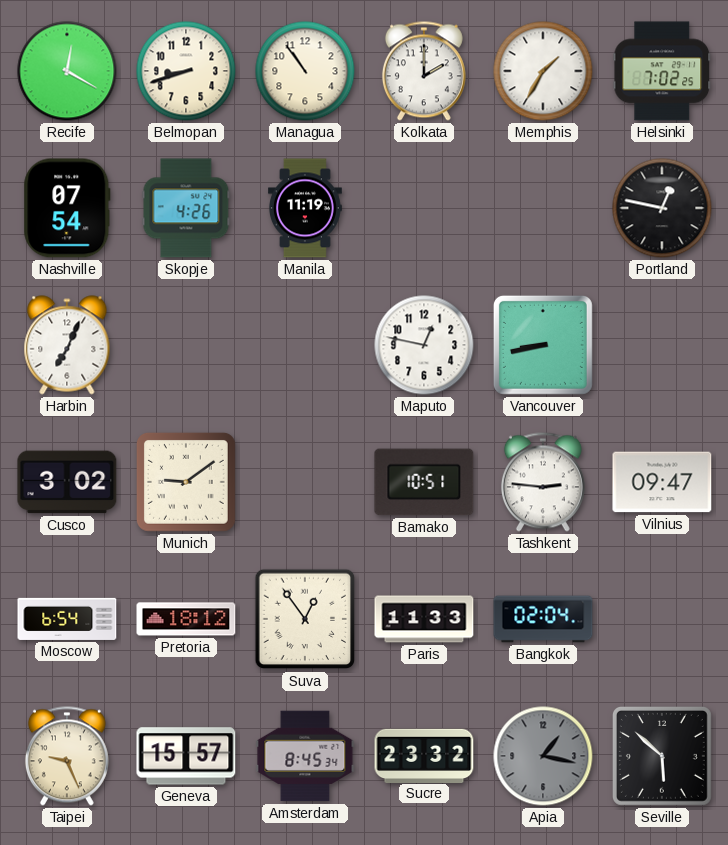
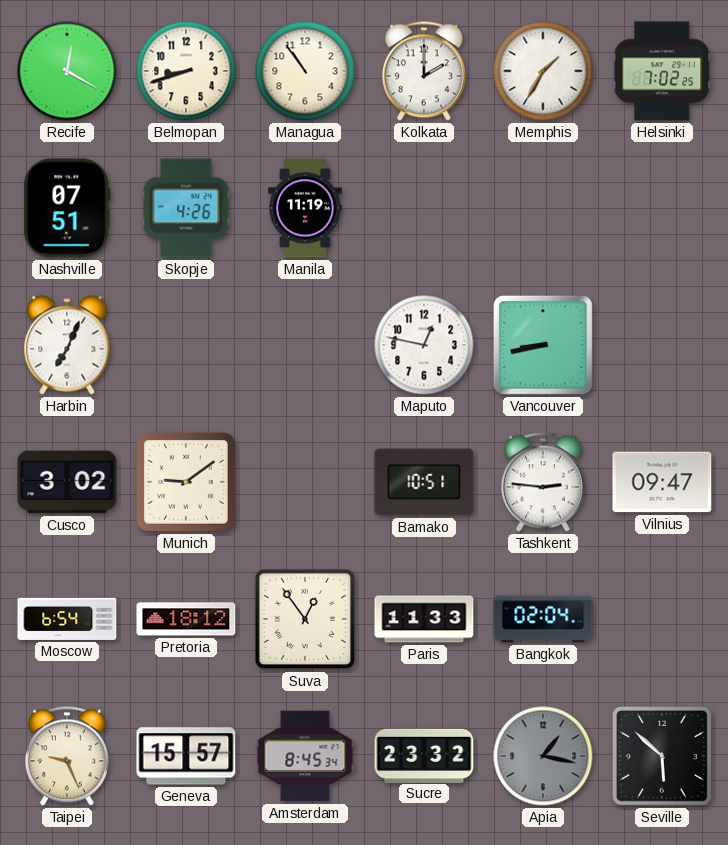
Nashville: 07:54 -> 07:51
Portland: 12:47 -> none
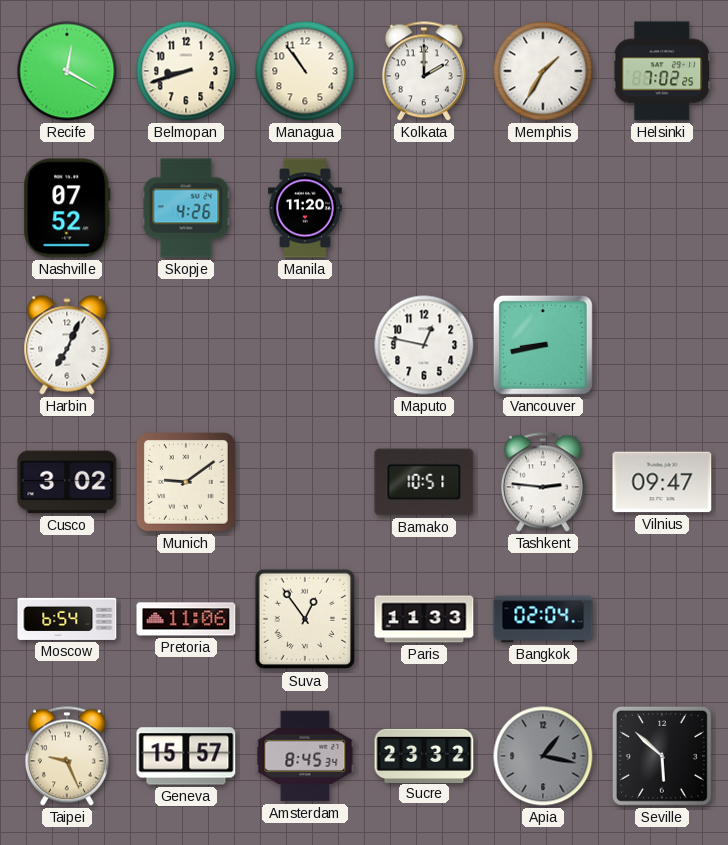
Nashville: 07:51 -> 07:52
Manila: 11:19 -> 11:20
Pretoria: 18:12 -> 11:06
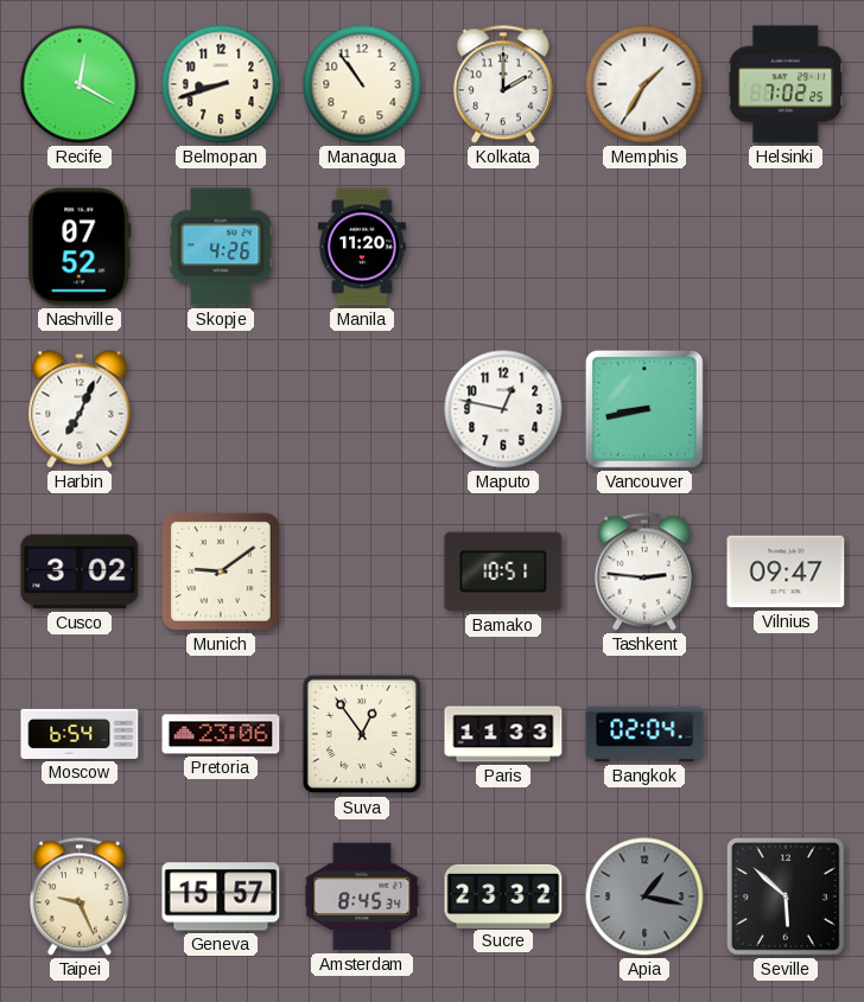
Pretoria: 11:06 -> 23:06
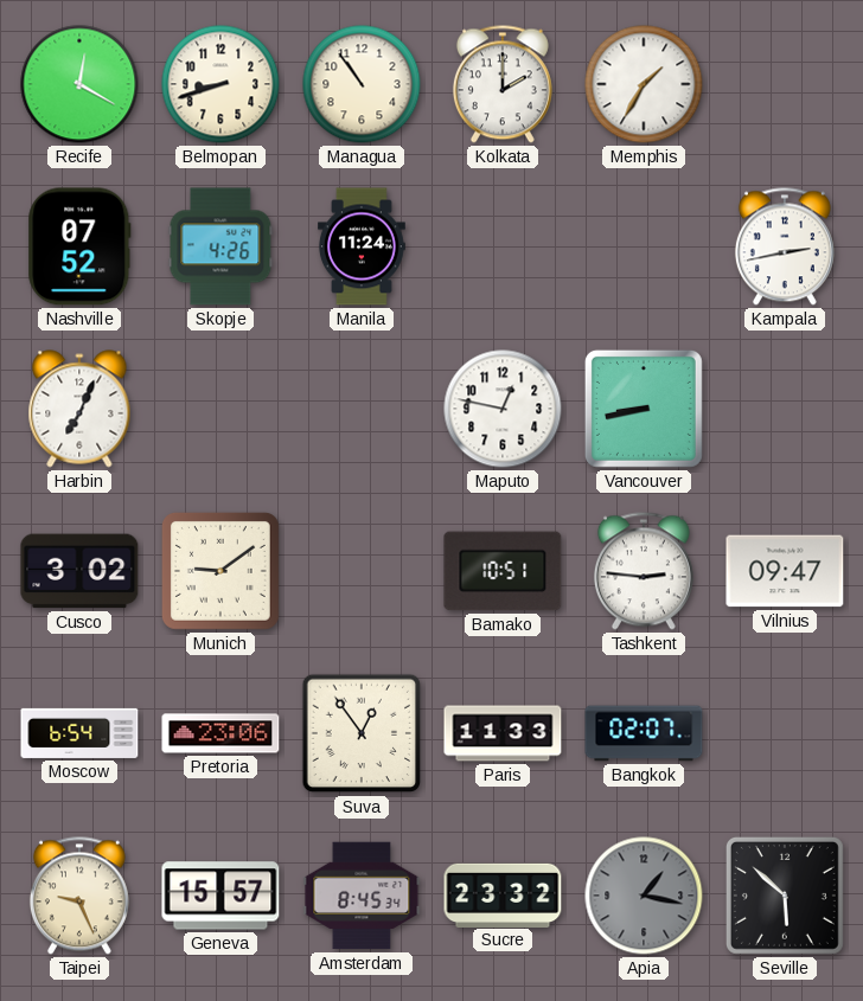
Helsinki: 7:02 -> none
Manila: 11:20 -> 11:24
Kampala: none -> 2:43
Bangkok: 02:04 -> 02:07
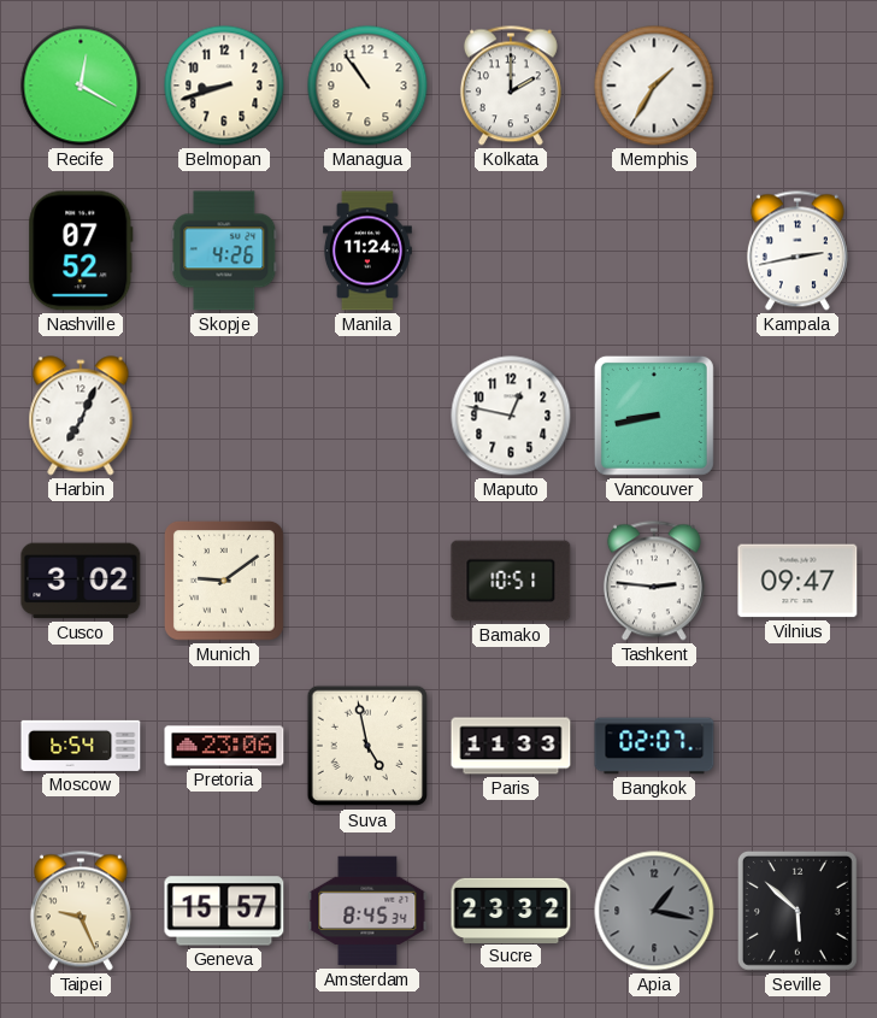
Suva: 12:54 -> 4:58
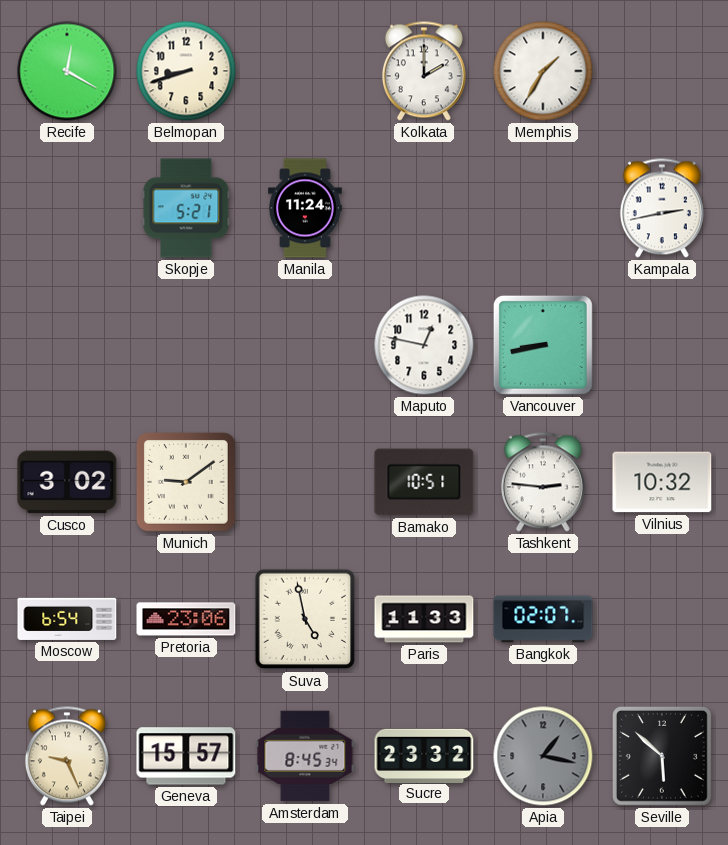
Managua: 10:54 -> none
Nashville: 07:52 -> none
Skopje: 4:26 -> 5:21
Harbin: 7:04 -> none
Vilnius: 09:47 -> 10:32
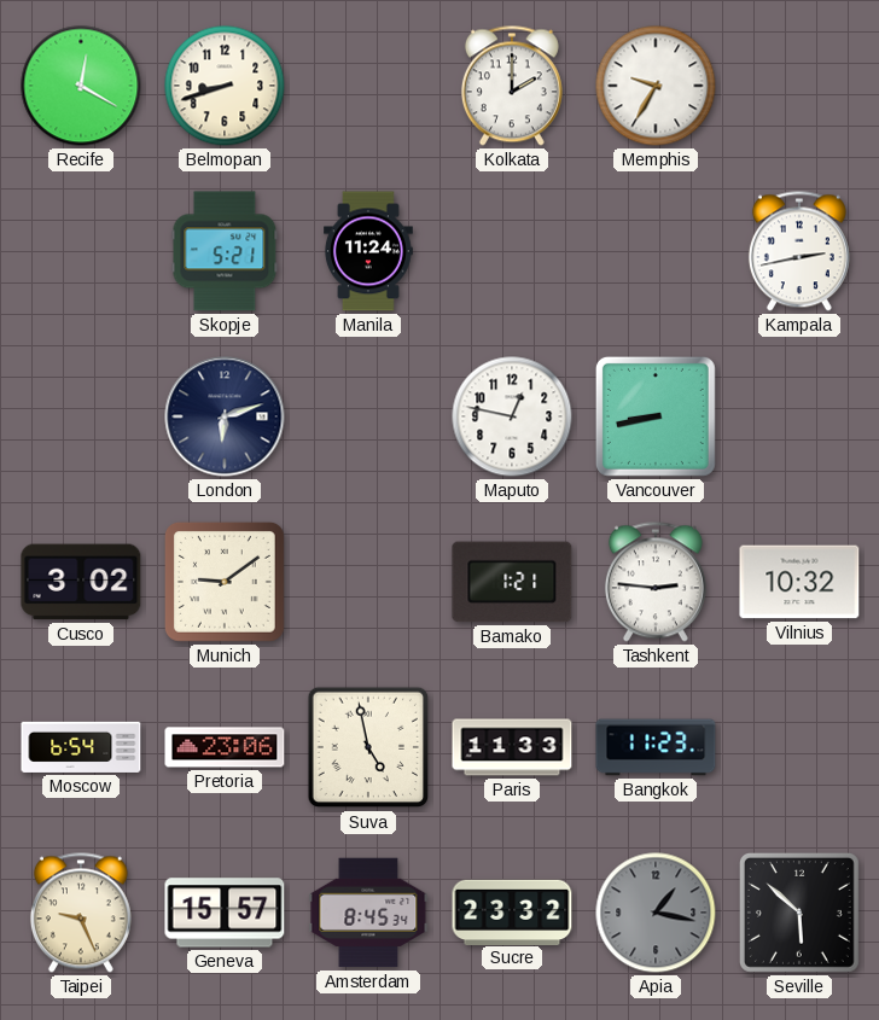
Memphis: 1:35 -> 9:35
London: none -> 6:12
Bamako: 10:51 -> 1:21
Bangkok: 02:07 -> 11:23
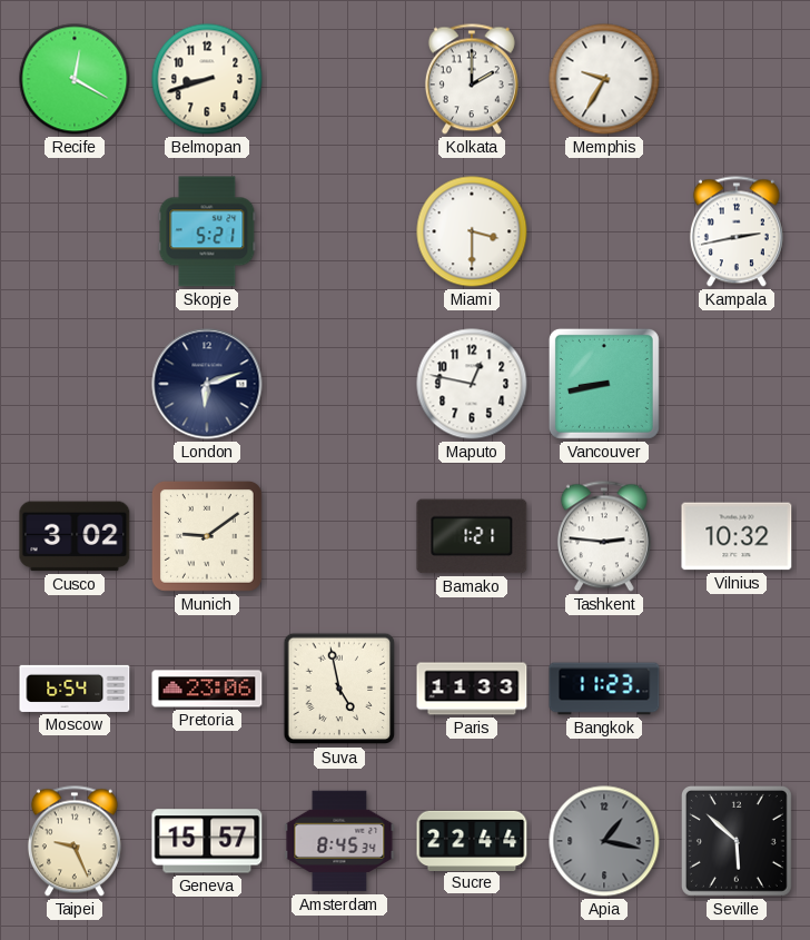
Manila: 11:24 -> none
Miami: none -> 3:30
Sucre: 23:32 -> 22:44
